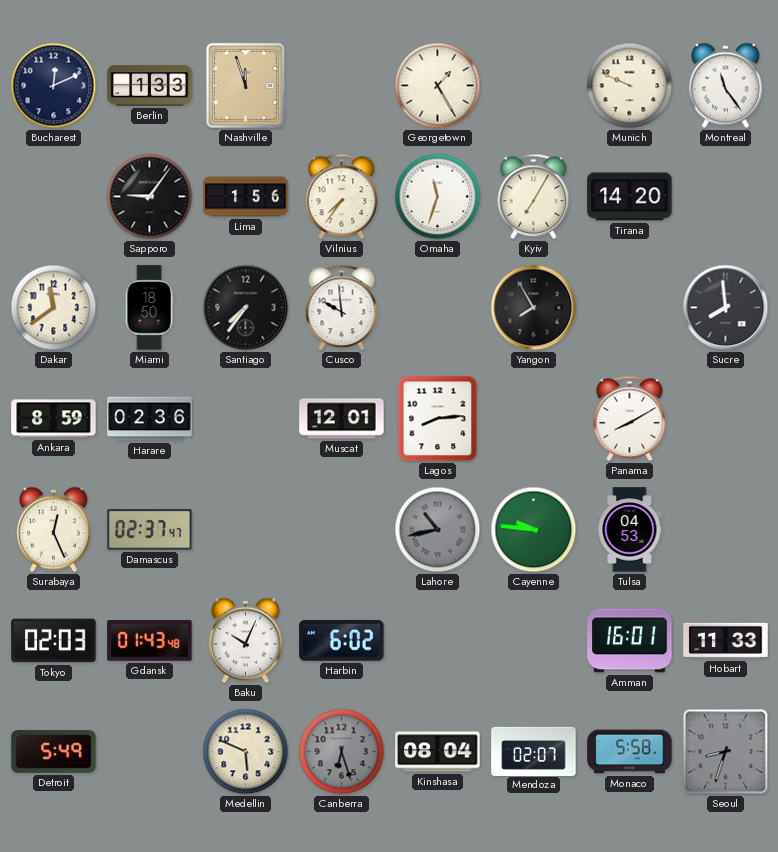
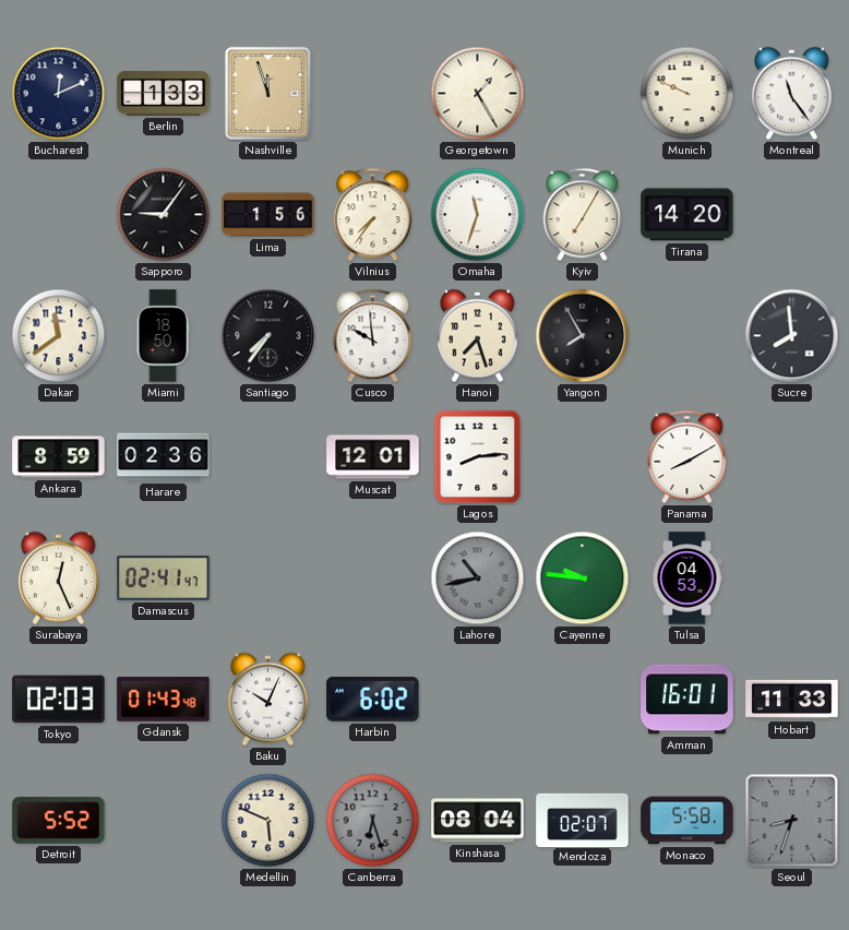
Hanoi: none -> 7:27
Damascus: 02:37 -> 02:41
Detroit: 5:49 -> 5:52
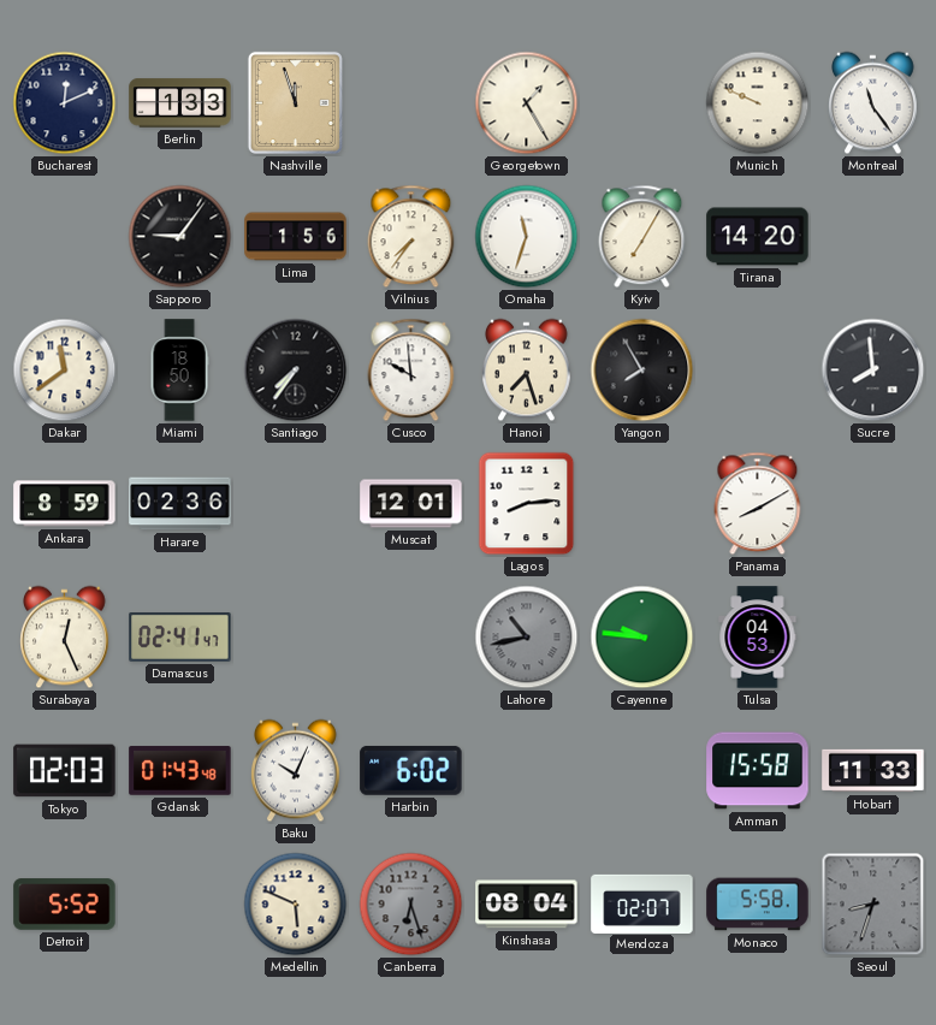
Amman: 16:01 -> 15:58
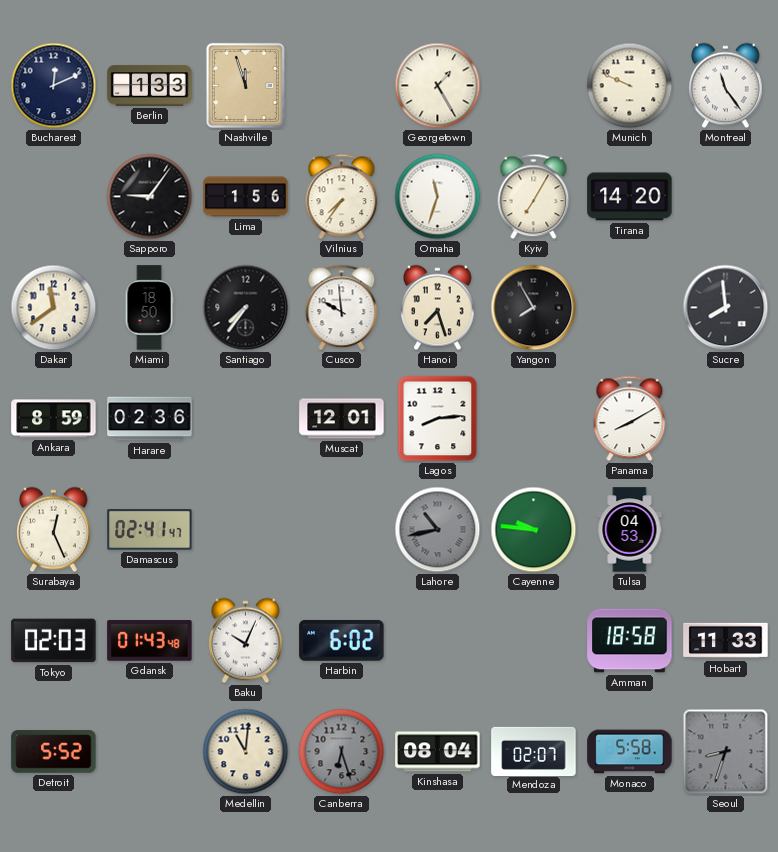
Amman: 15:58 -> 18:58
Medellin: 5:49 -> 11:01
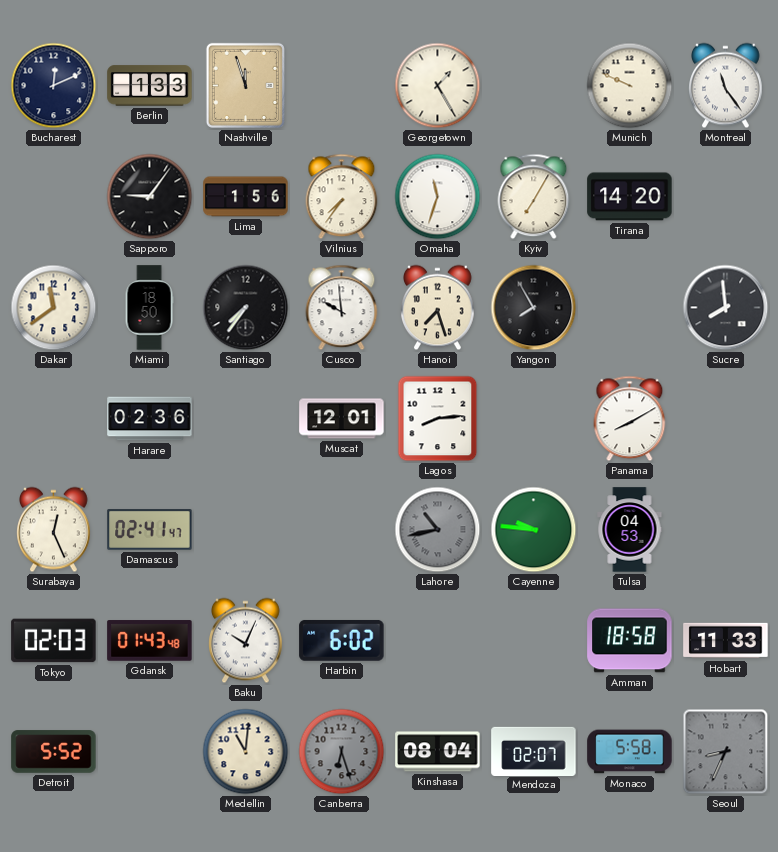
Ankara: 8:59 -> none
Seoul: 8:33 -> 8:34
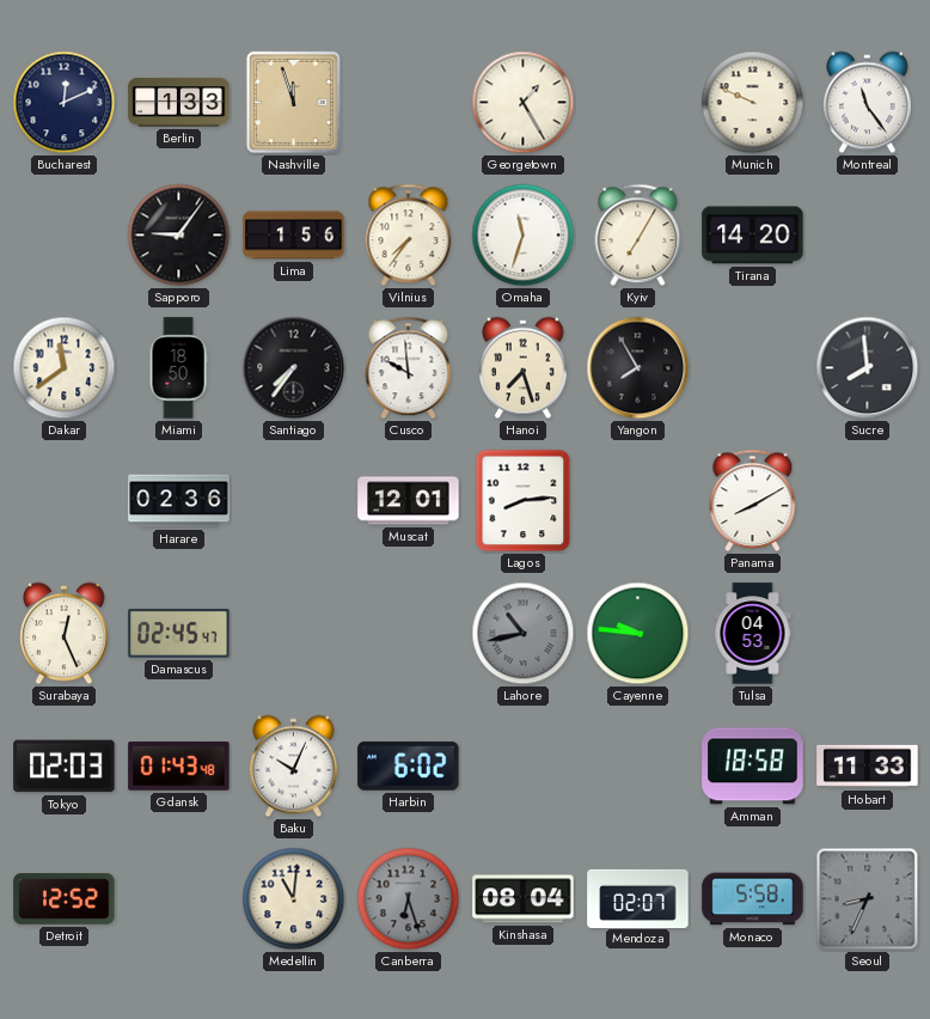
Damascus: 02:41 -> 02:45
Detroit: 5:52 -> 12:52
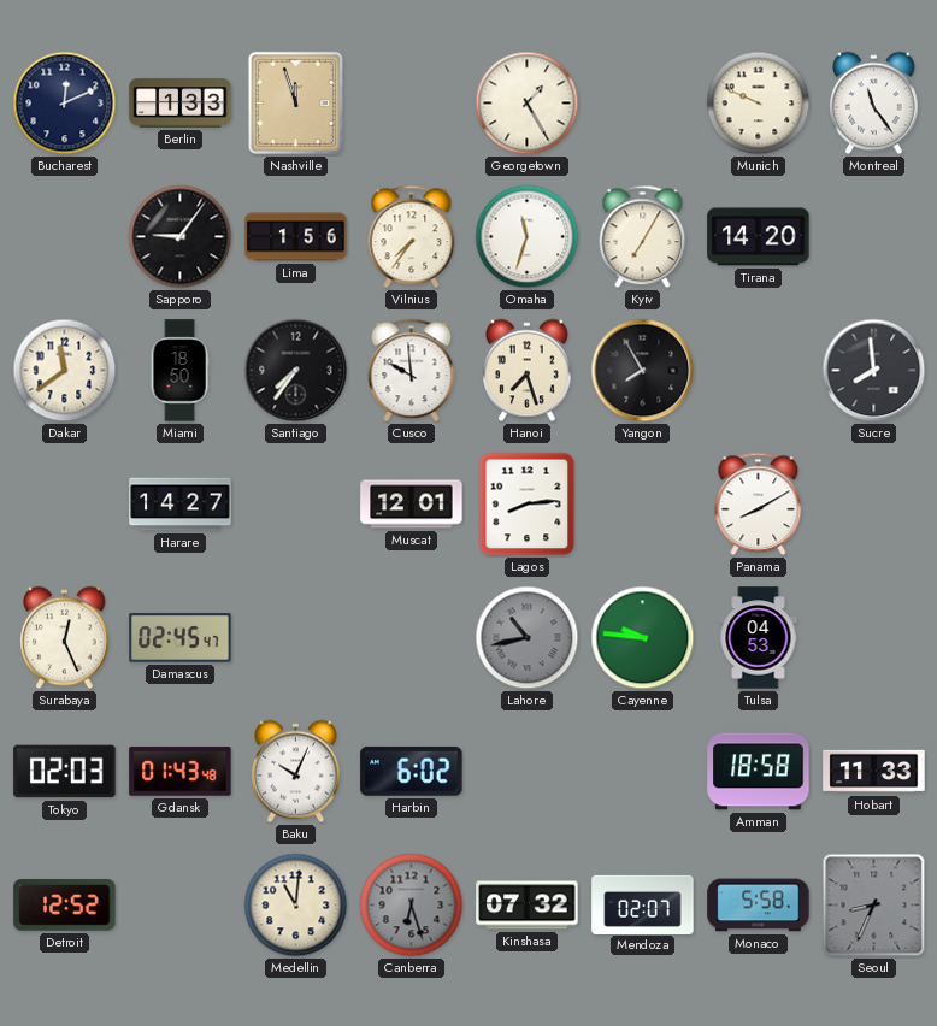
Harare: 02:36 -> 14:27
Kinshasa: 08:04 -> 07:32
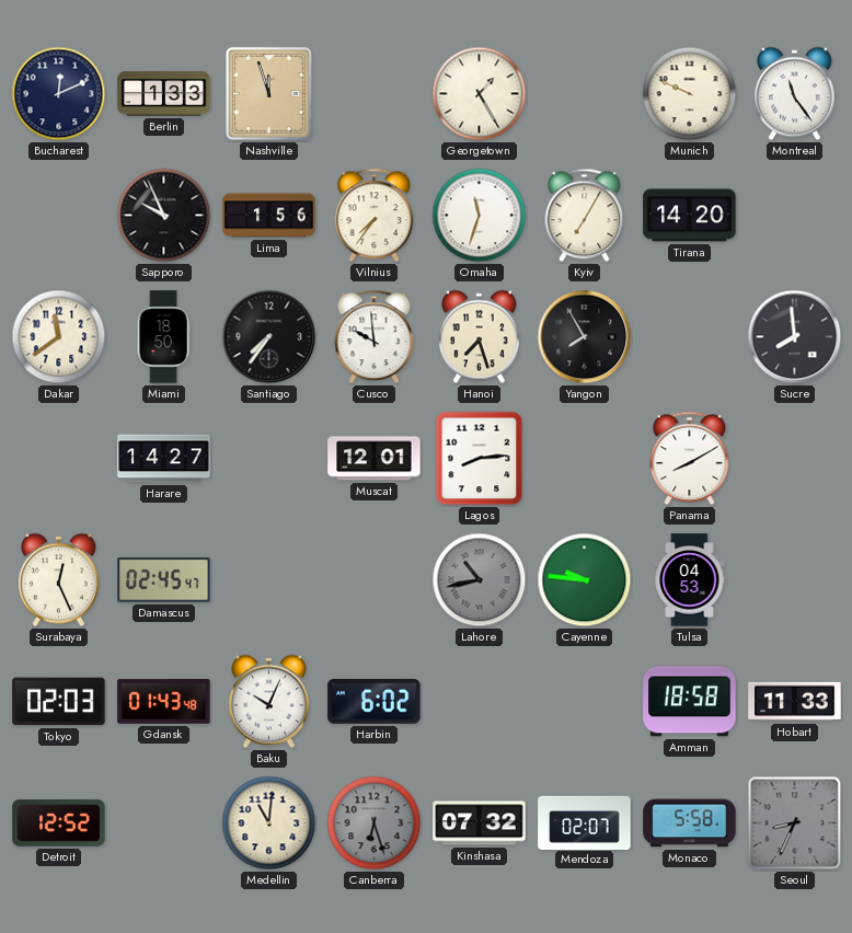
Sapporo: 9:06 -> 9:56
